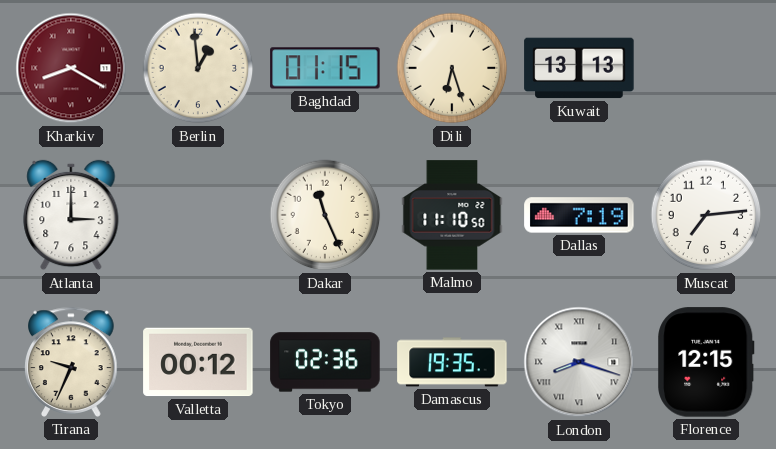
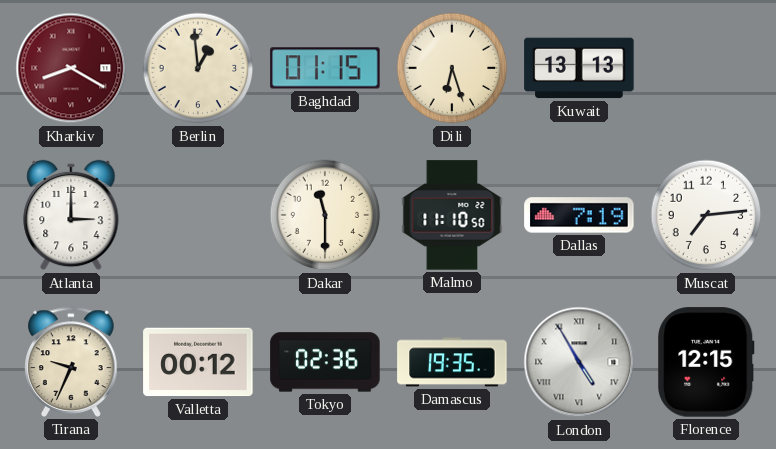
Dakar: 11:26 -> 11:30
London: 8:18 -> 4:55
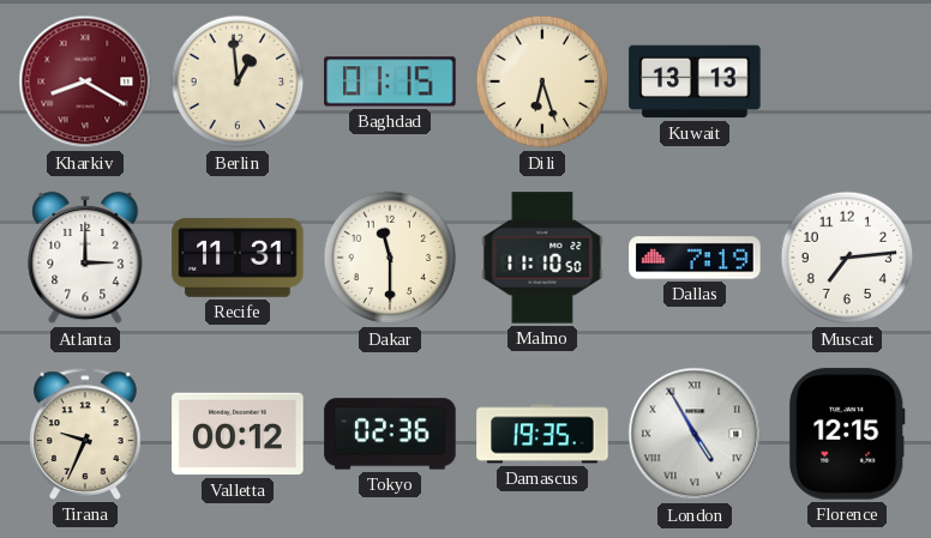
Recife: none -> 11:31
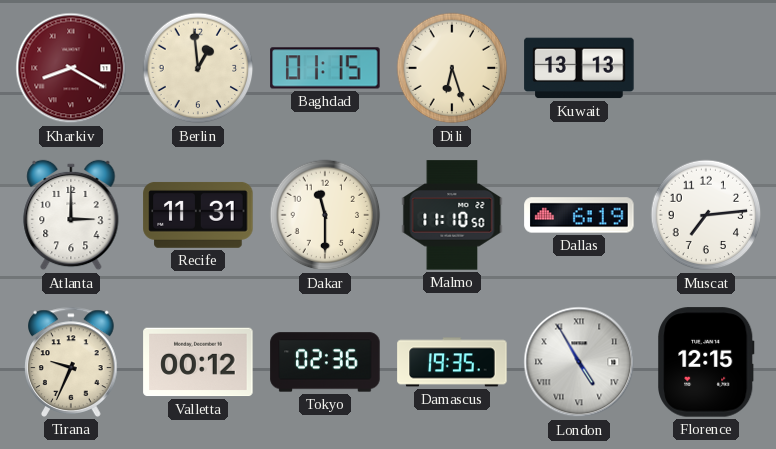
Dallas: 7:19 -> 6:19
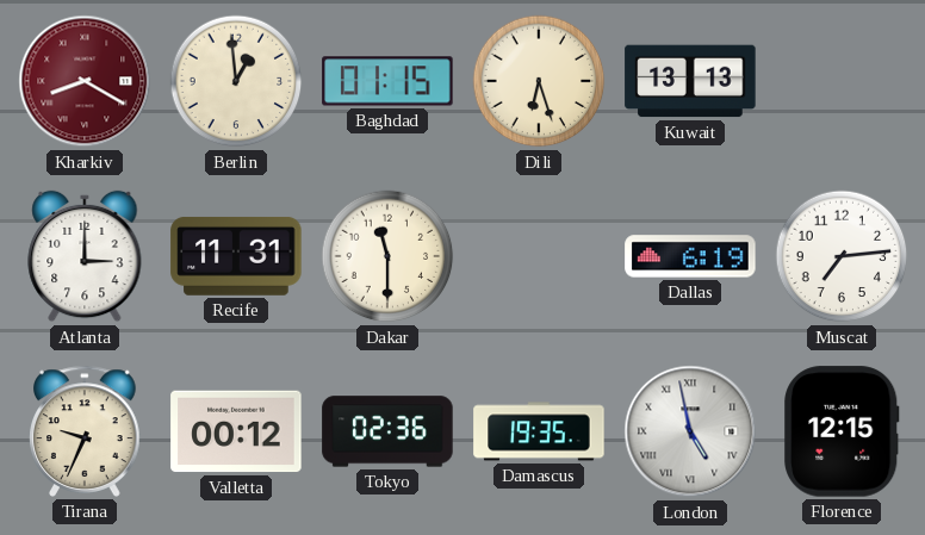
Malmo: 11:10 -> none
London: 4:55 -> 4:58
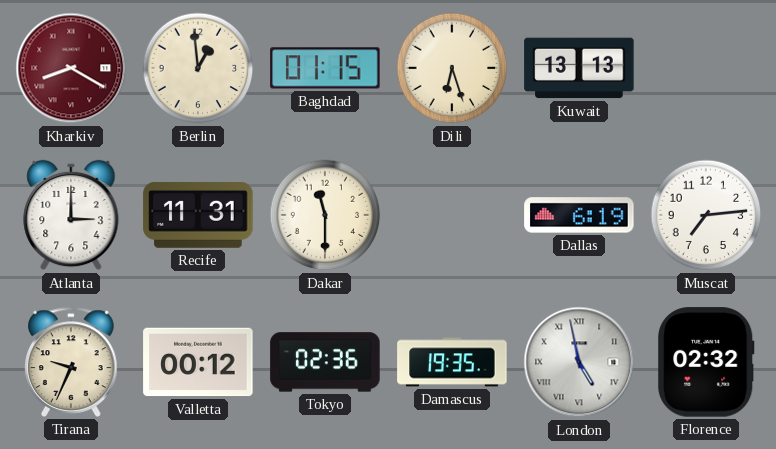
Florence: 12:15 -> 02:32
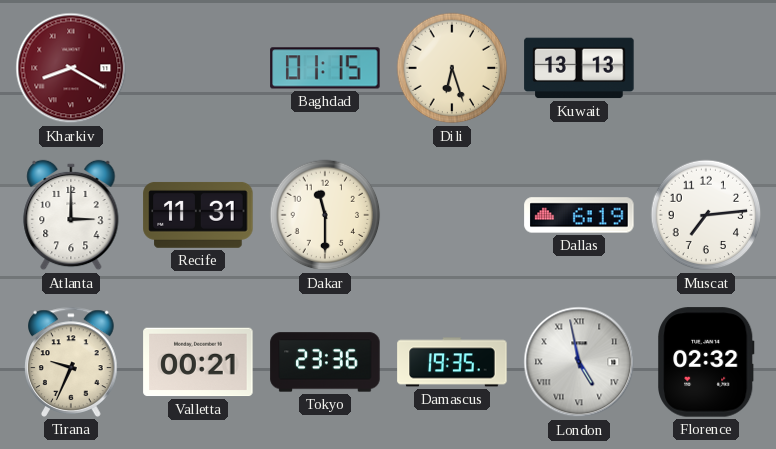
Berlin: 12:59 -> none
Valletta: 00:12 -> 00:21
Tokyo: 02:36 -> 23:36
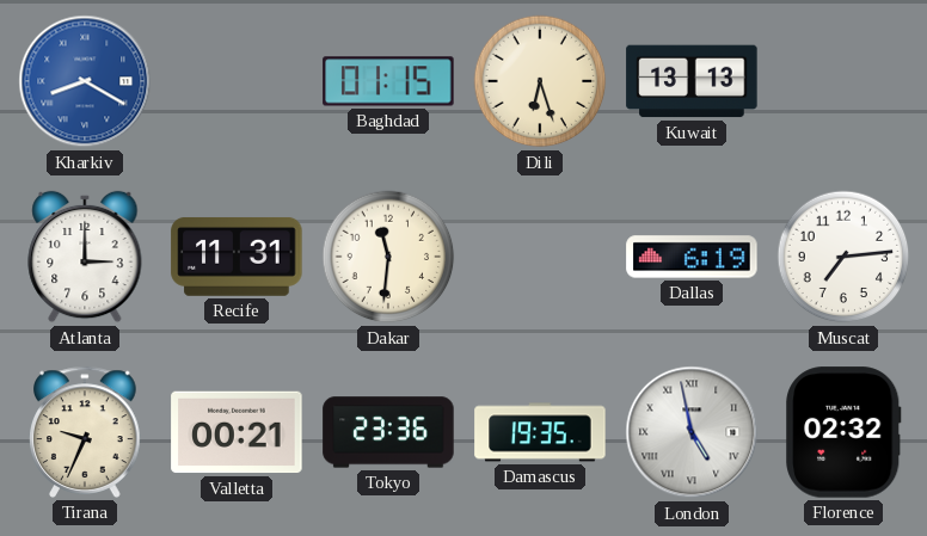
Kharkiv dial: burgundy -> blue
Dakar: 11:30 -> 11:31
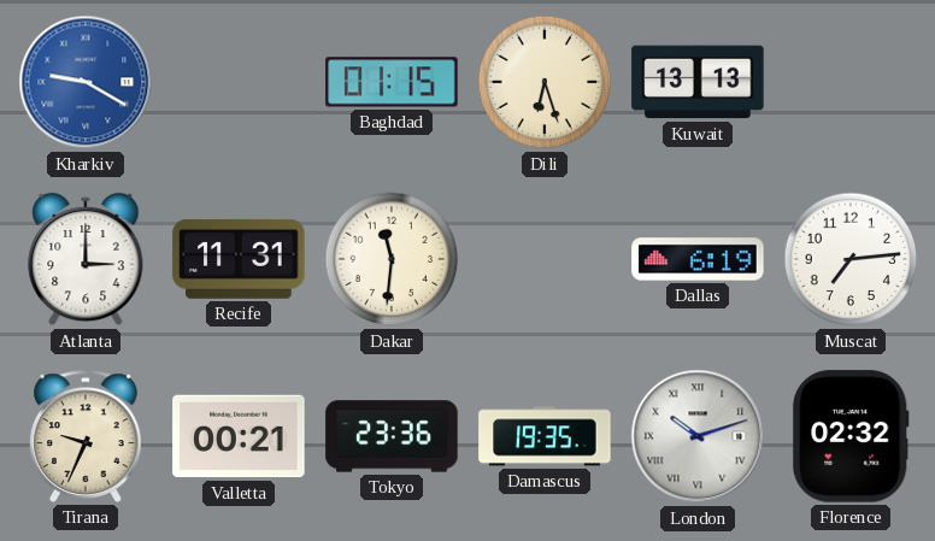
Kharkiv: 8:20 -> 9:20
London: 4:58 -> 10:12
